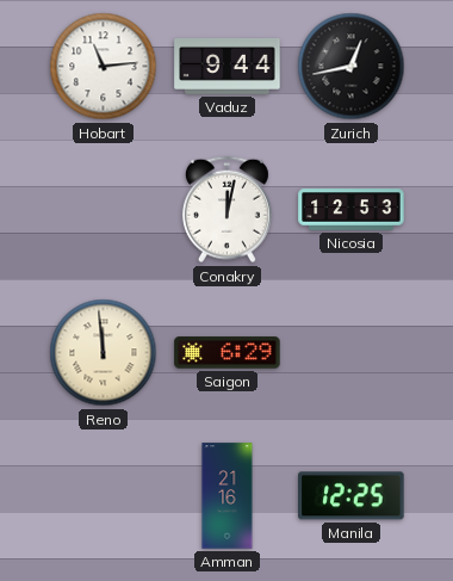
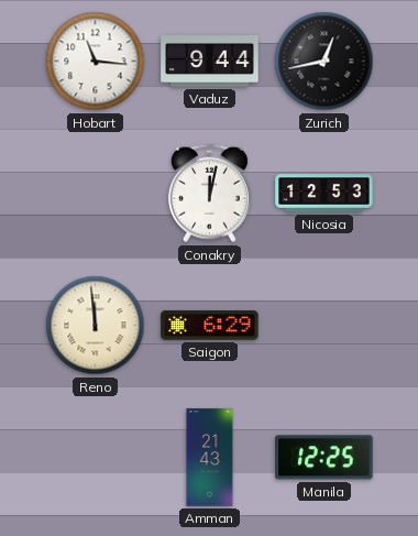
Hobart: 11:14 -> 11:16
Amman: 21:16 -> 21:43
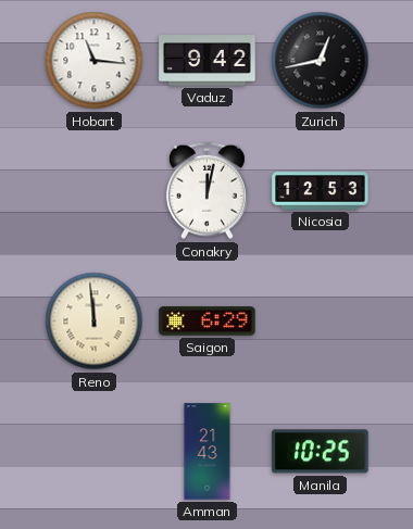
Vaduz: 9:44 -> 9:42
Manila: 12:25 -> 10:25
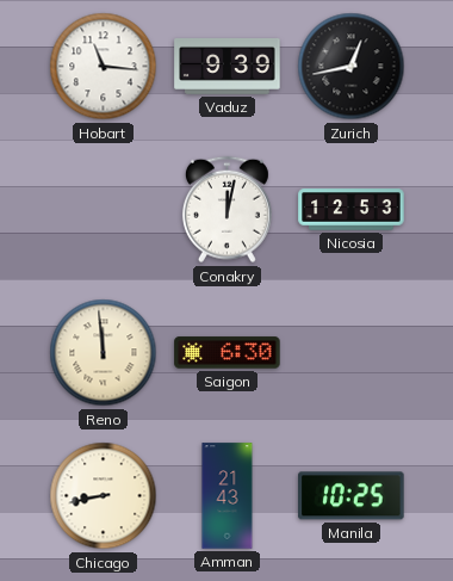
Vaduz: 9:42 -> 9:39
Saigon: 6:29 -> 6:30
Chicago: none -> 8:43
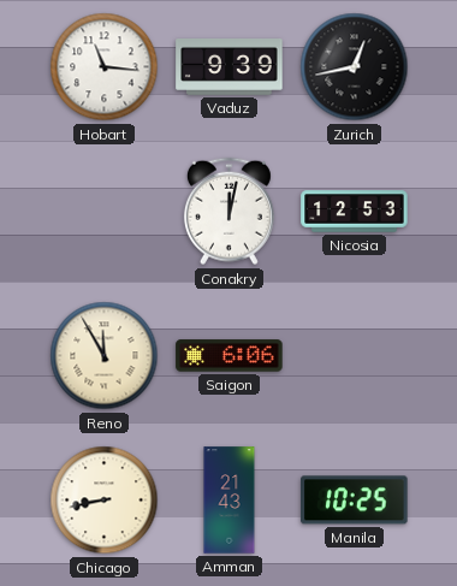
Reno: 11:59 -> 11:55
Saigon: 6:30 -> 6:06
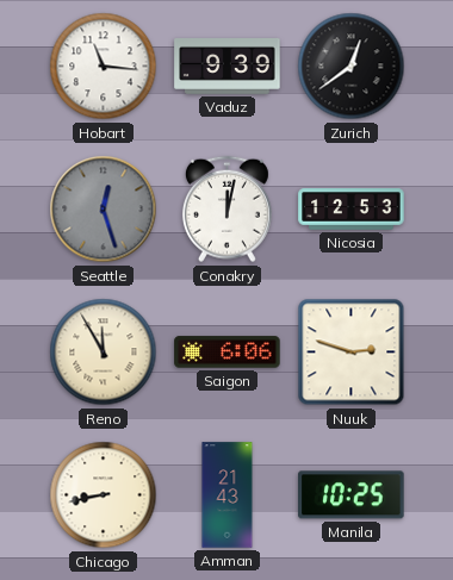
Zurich: 12:43 -> 12:39
Seattle: none -> 12:27
Nuuk: none -> 2:48
